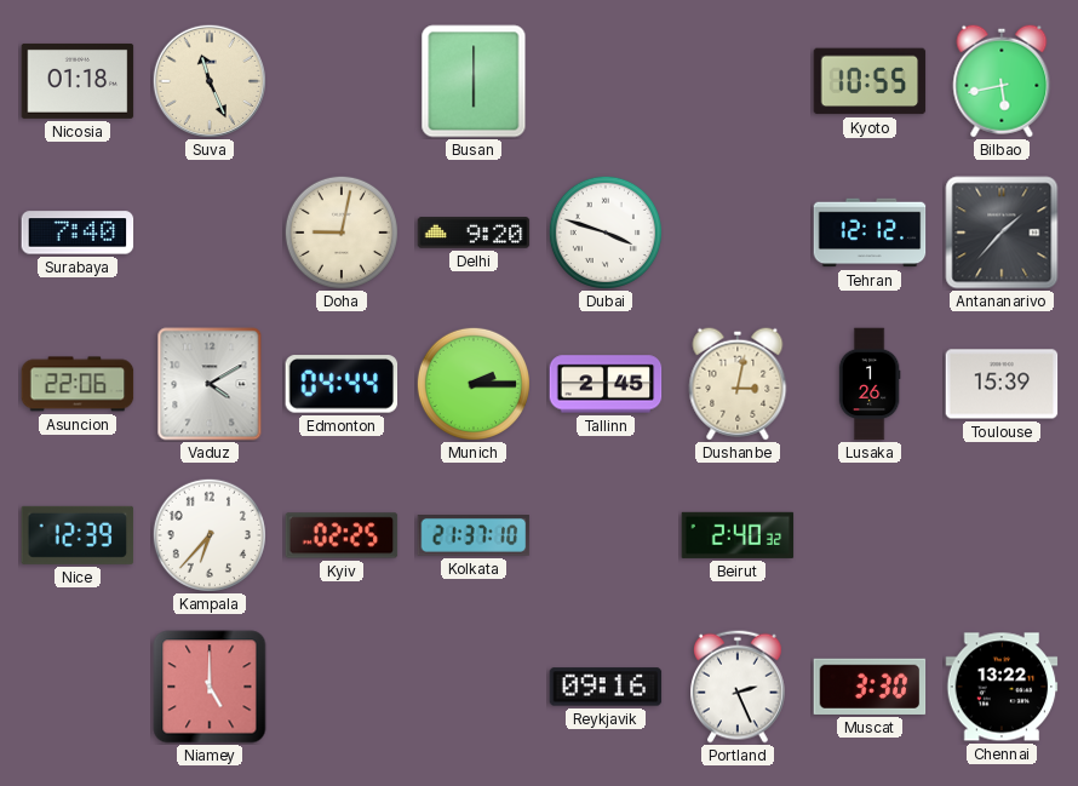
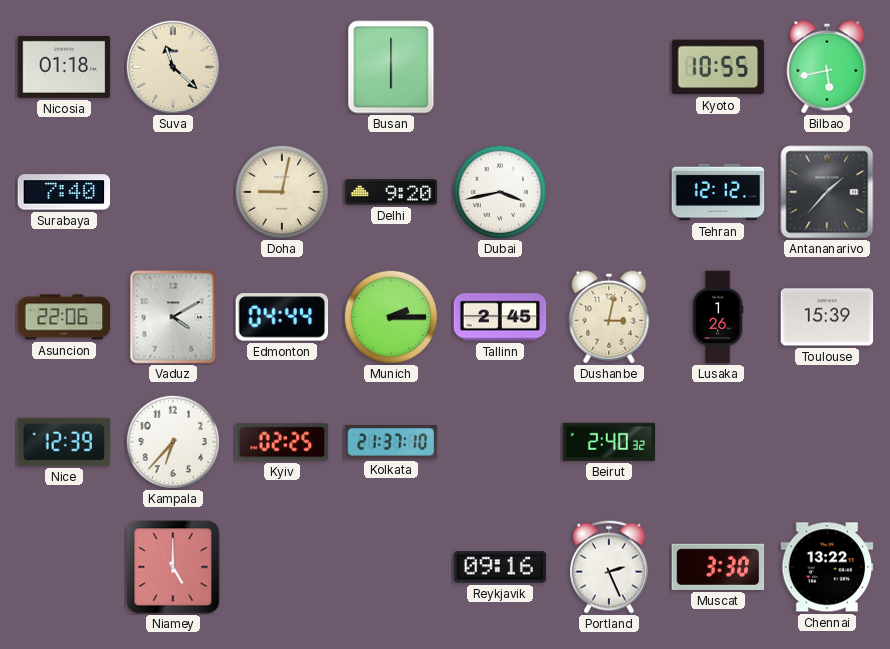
Suva: 11:26 -> 11:22
Dubai: 3:48 -> 3:43
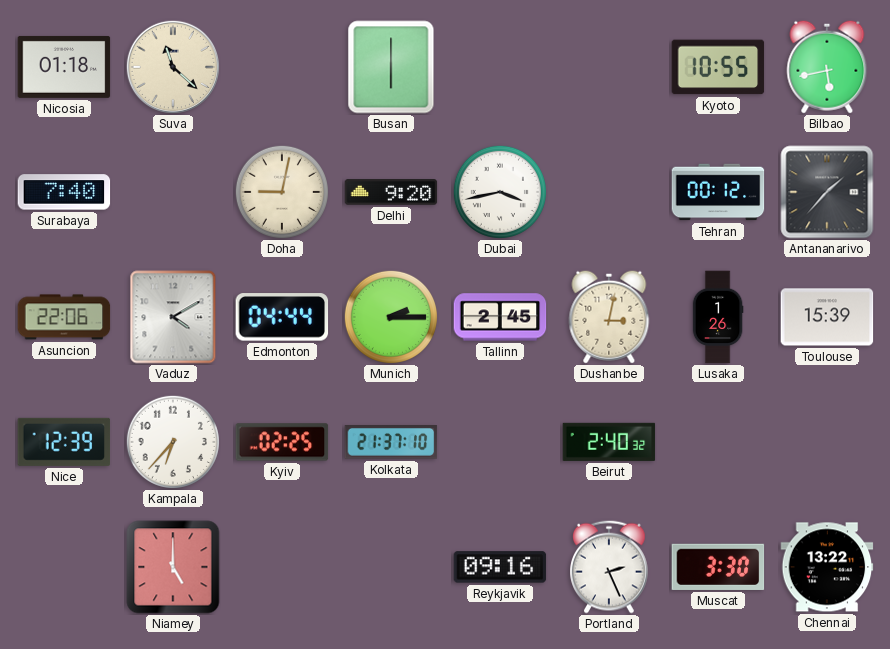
Tehran: 12:12 -> 00:12
